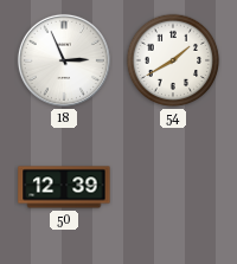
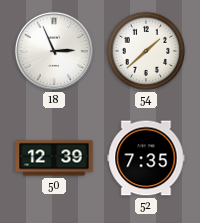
54: 1:40 -> 1:38
52: none -> 7:35
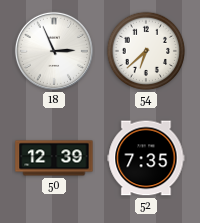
54: 1:38 -> 6:38
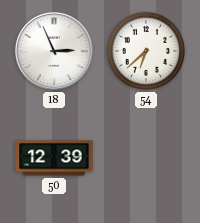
52: 7:35 -> none
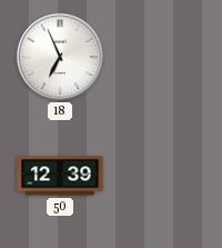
18: 2:56 -> 6:56
54: 6:38 -> none
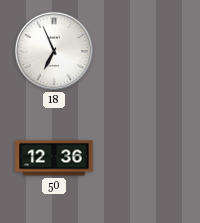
50: 12:39 -> 12:36
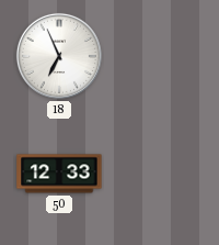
50: 12:36 -> 12:33
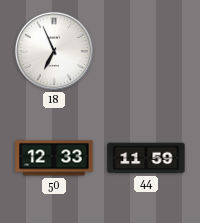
44: none -> 11:59
